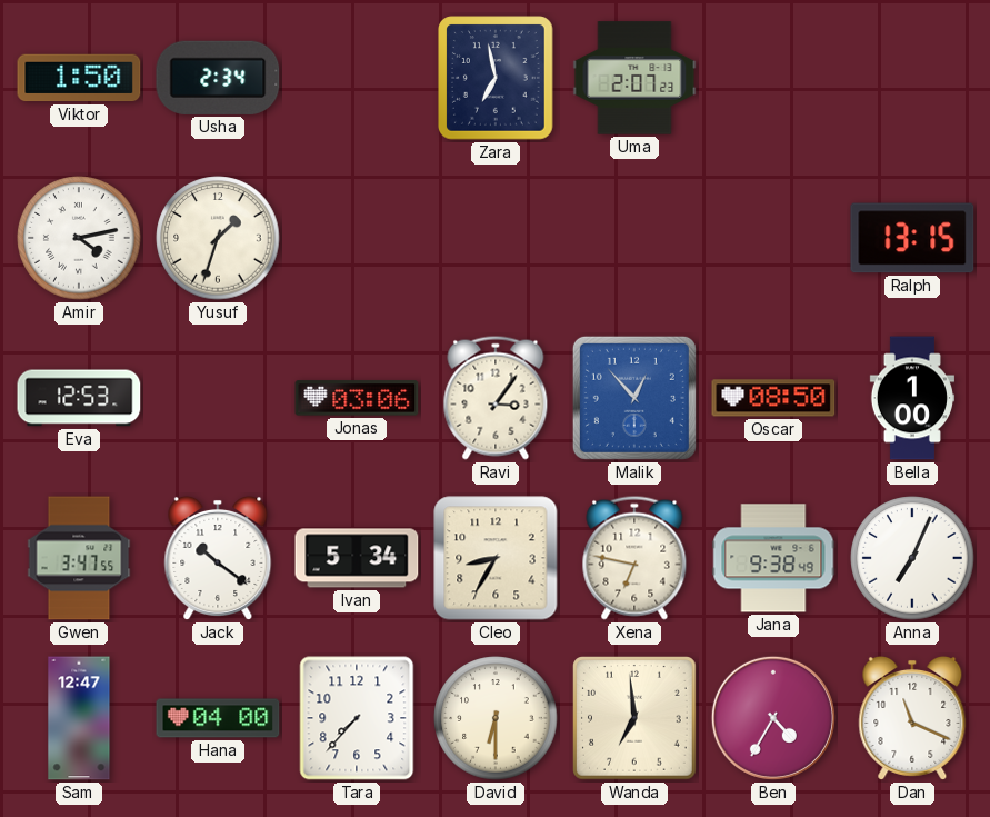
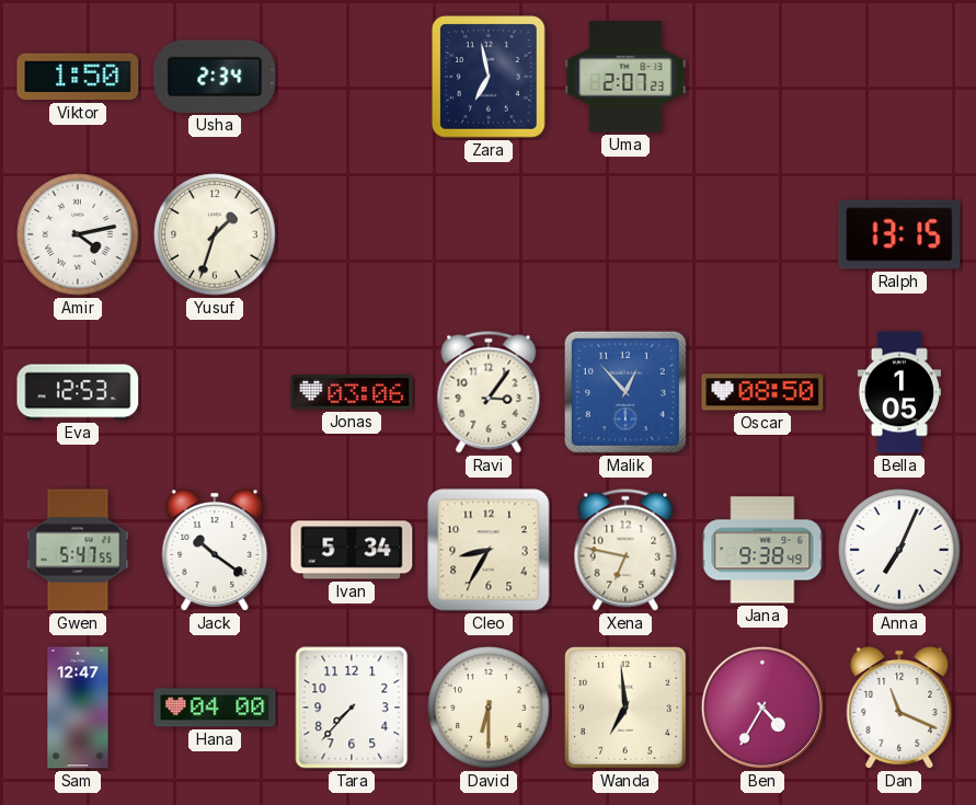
Bella: 1:00 -> 1:05
Gwen: 3:47 -> 5:47
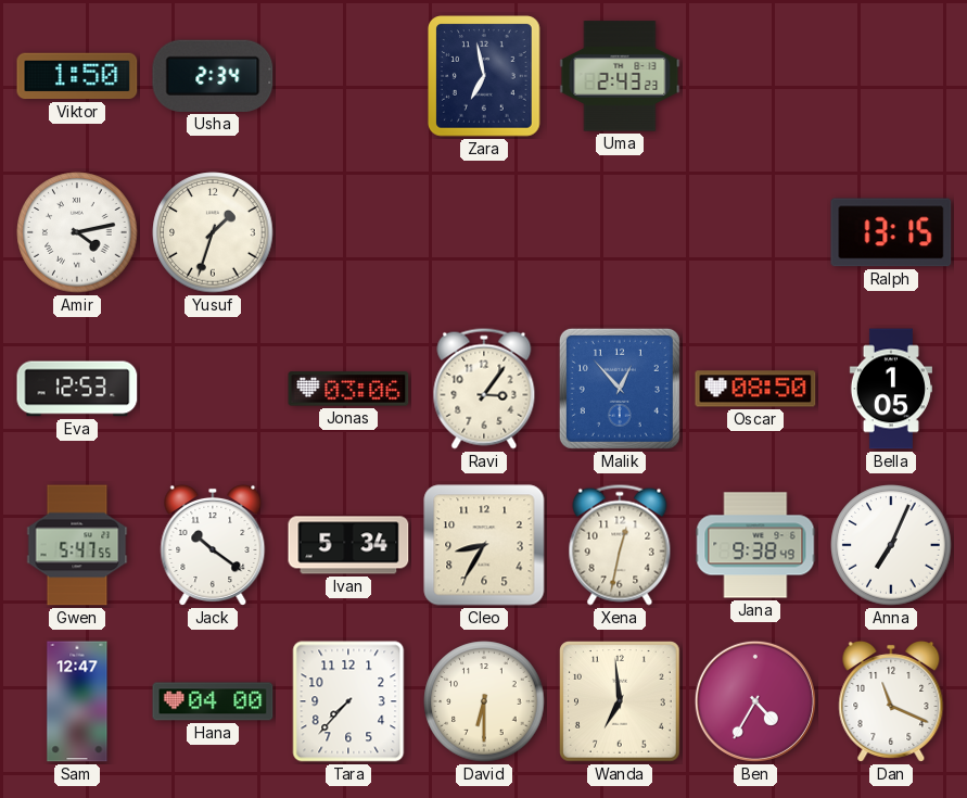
Uma: 2:07 -> 2:43
Xena: 6:47 -> 12:32
